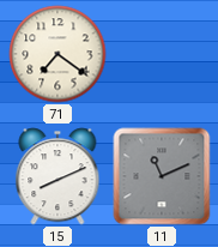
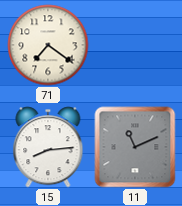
15: 8:11 -> 8:14
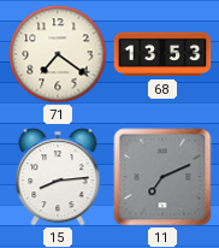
68: none -> 13:53
11: 11:11 -> 7:11
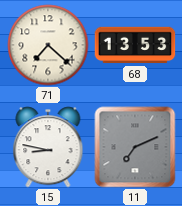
71: 7:21 -> 7:22
15: 8:14 -> 8:47
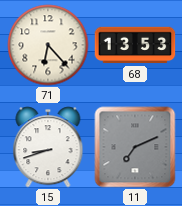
71: 7:22 -> 6:23
15: 8:47 -> 8:42
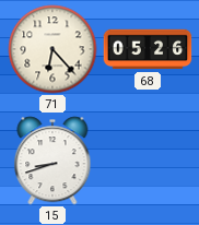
68: 13:53 -> 05:26
11: 7:11 -> none
